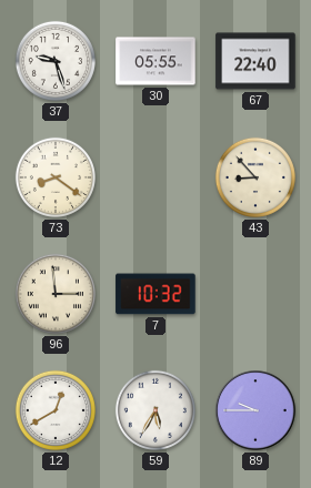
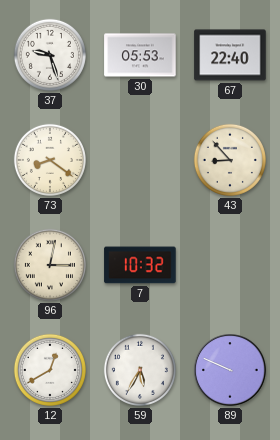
30: 05:55 -> 05:53
96: 2:59 -> 3:02
89: 9:45 -> 9:49
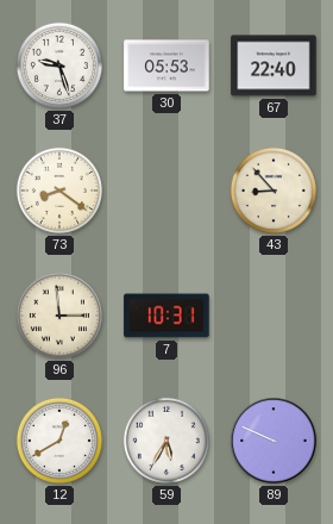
96: 3:02 -> 2:59
7: 10:32 -> 10:31
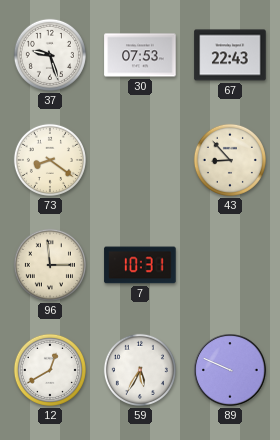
30: 05:53 -> 07:53
67: 22:40 -> 22:43
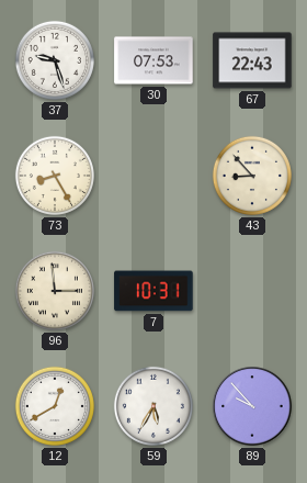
73: 8:21 -> 8:25
89: 9:49 -> 9:53
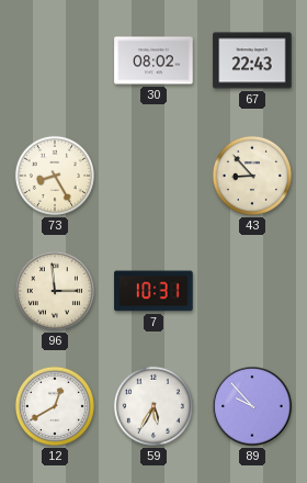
37: 9:27 -> none
30: 07:53 -> 08:02
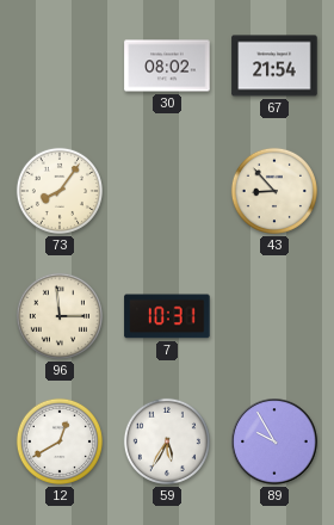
67: 22:43 -> 21:54
73: 8:25 -> 8:06
89: 9:53 -> 9:55
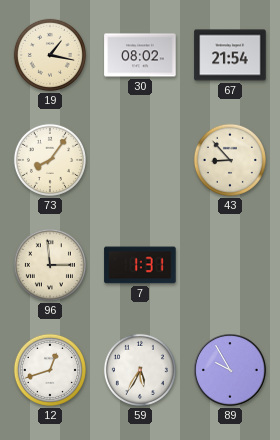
19: none -> 1:17
7: 10:31 -> 1:31
12: 12:40 -> 12:42
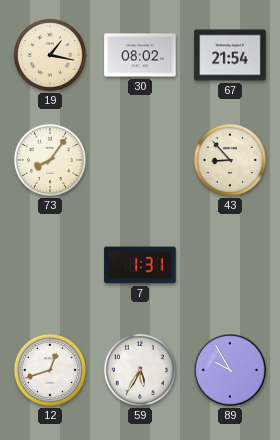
96: 2:59 -> none
